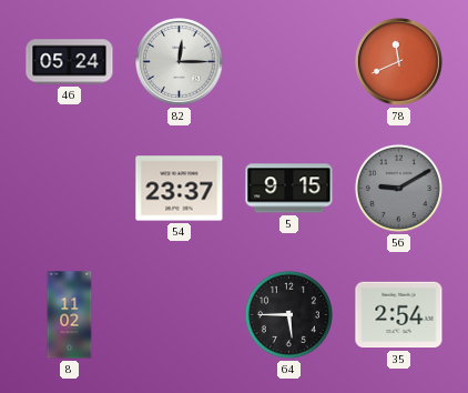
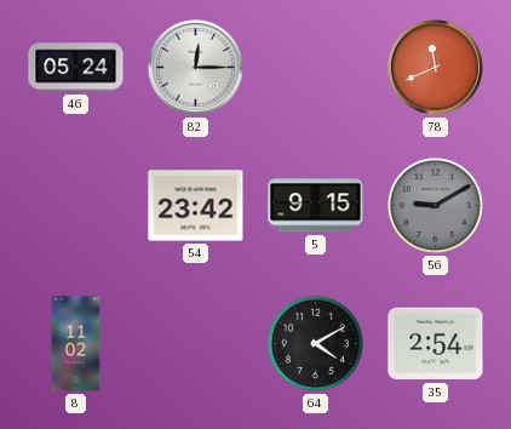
54: 23:37 -> 23:42
64: 5:45 -> 4:10
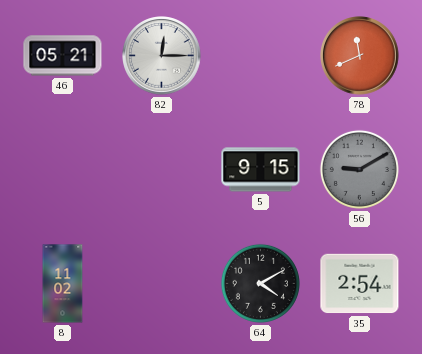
46: 05:24 -> 05:21
54: 23:42 -> none
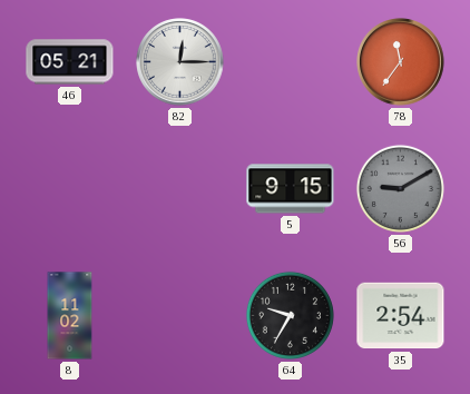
78: 11:41 -> 11:36
64: 4:10 -> 9:35
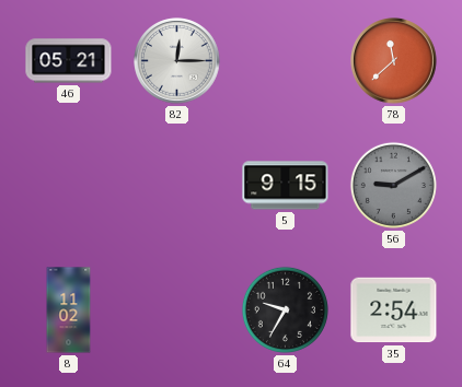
78: 11:36 -> 11:38
